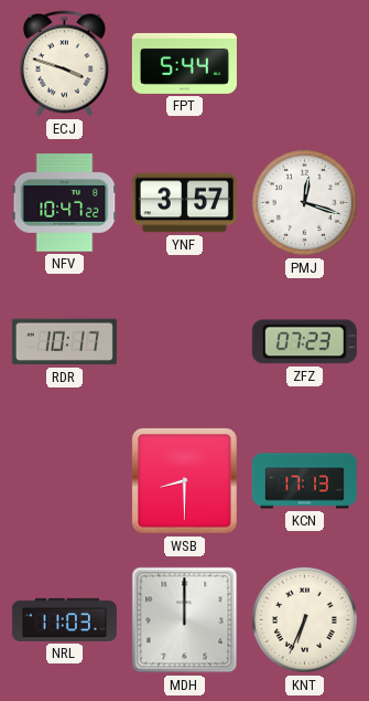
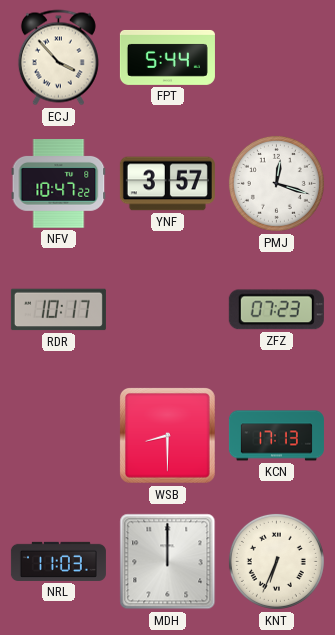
ECJ: 3:48 -> 3:53
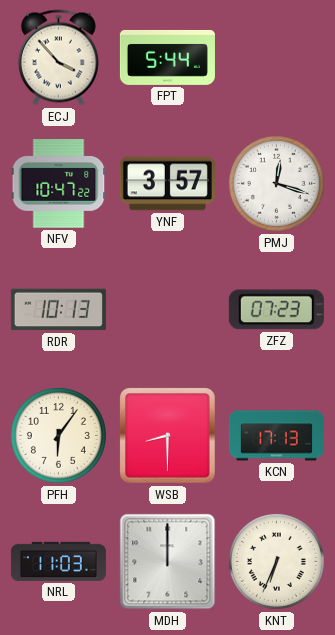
RDR: 10:17 -> 10:13
PFH: none -> 6:06
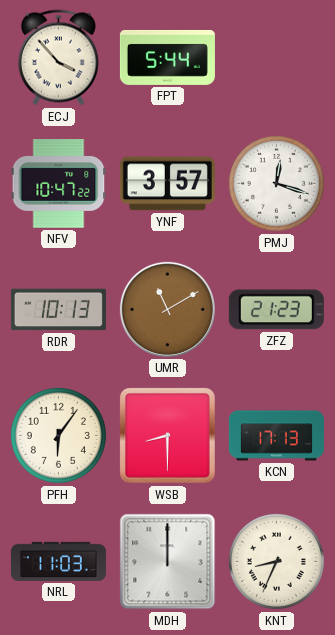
UMR: none -> 11:10
ZFZ: 07:23 -> 21:23
KNT: 6:34 -> 8:34
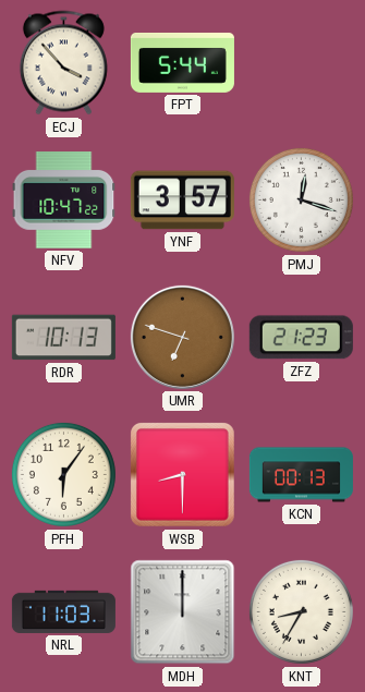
UMR: 11:10 -> 6:48
KCN: 17:13 -> 00:13
KNT: 8:34 -> 8:35
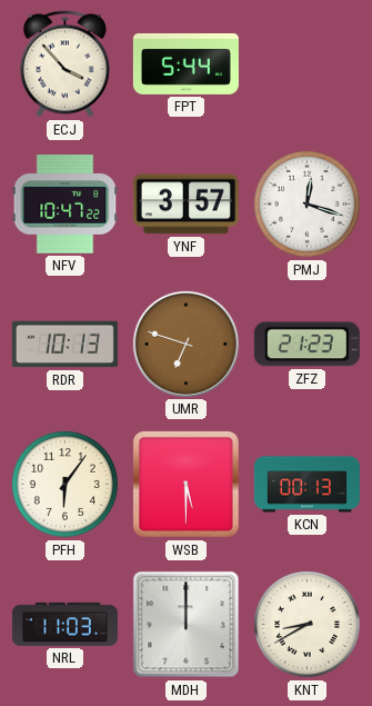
WSB: 8:30 -> 5:30
KNT: 8:35 -> 8:40
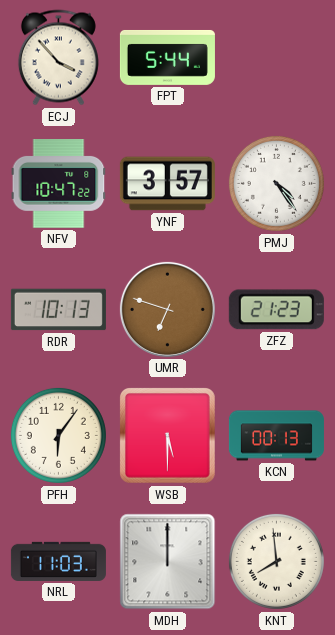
PMJ: 12:18 -> 4:24
KNT: 8:40 -> 7:59
